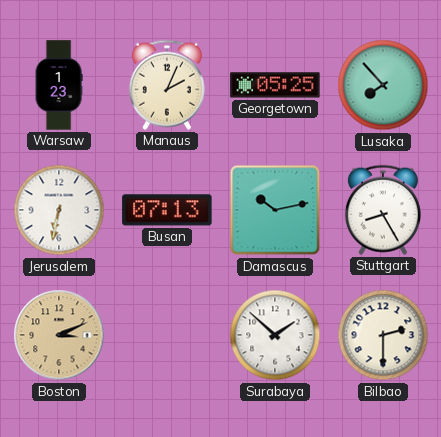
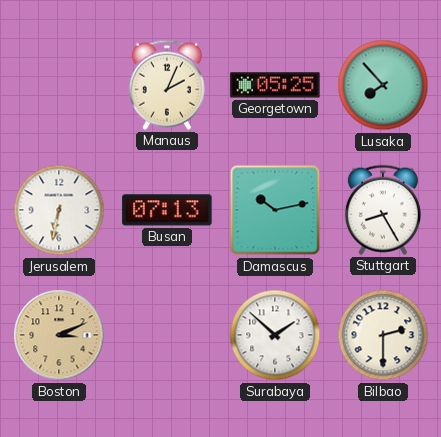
Warsaw: 1:23 -> none
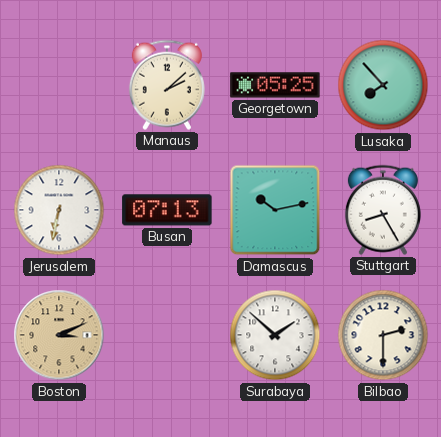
Manaus: 2:04 -> 2:08
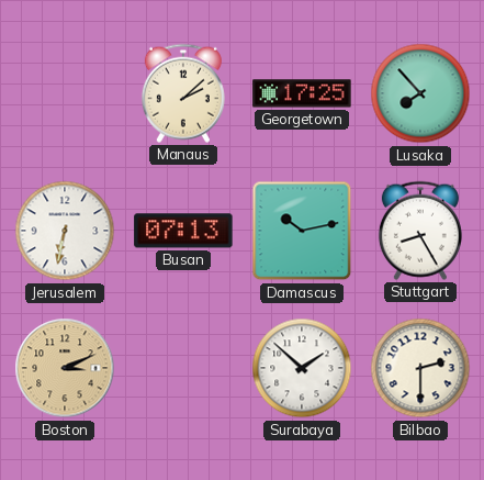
Georgetown: 05:25 -> 17:25
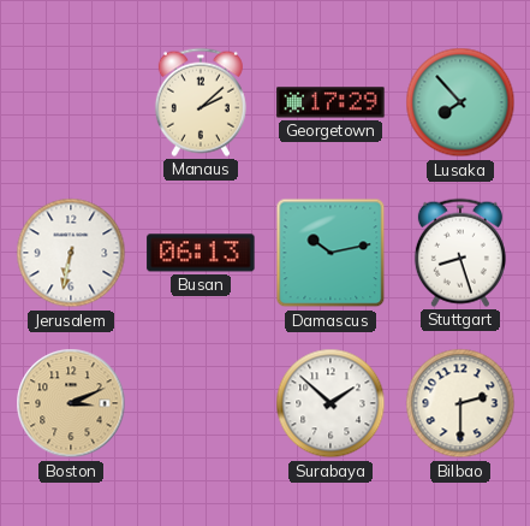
Georgetown: 17:25 -> 17:29
Busan: 07:13 -> 06:13
Stuttgart: 8:25 -> 8:27
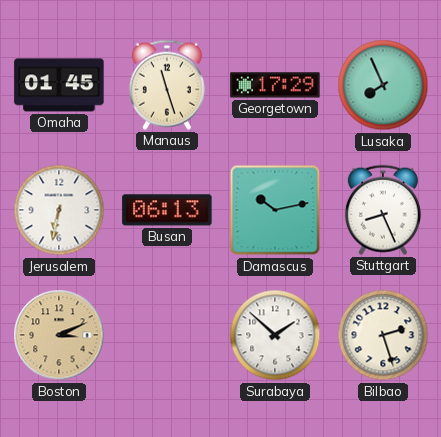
Omaha: none -> 01:45
Manaus: 2:08 -> 11:27
Lusaka: 7:53 -> 7:56
Stuttgart: 8:27 -> 8:26
Bilbao: 2:30 -> 2:27
